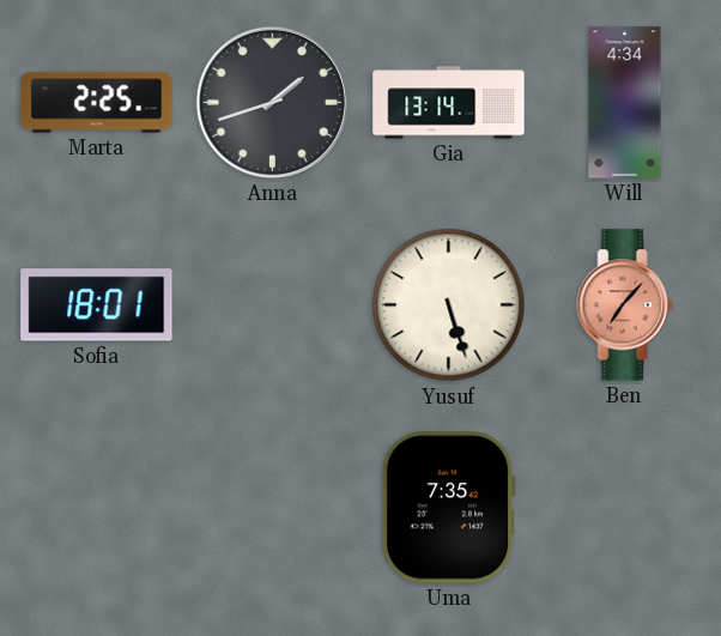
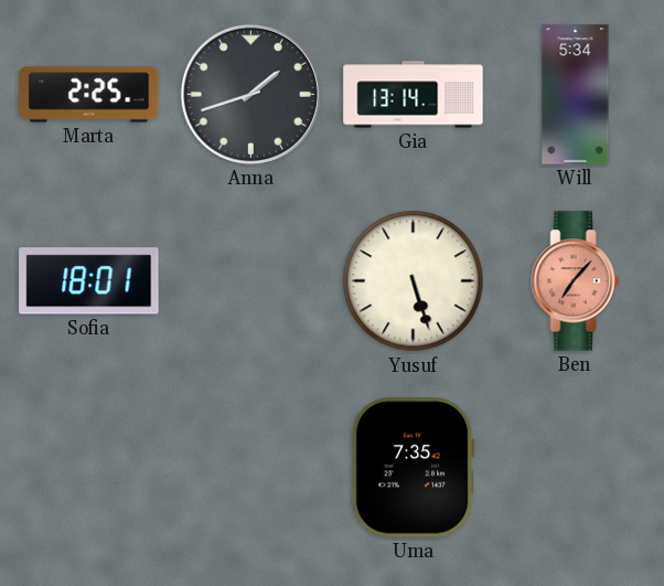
Will: 4:34 -> 5:34
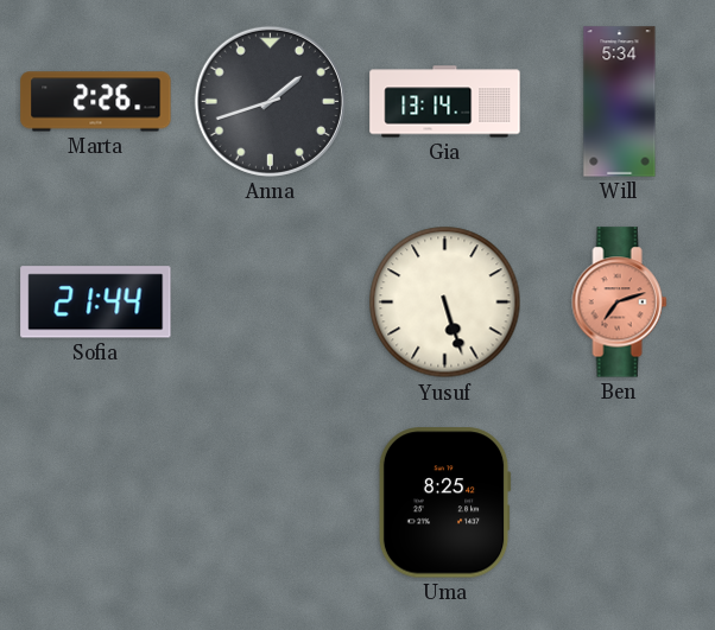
Marta: 2:25 -> 2:26
Sofia: 18:01 -> 21:44
Ben: 7:07 -> 7:12
Uma: 7:35 -> 8:25
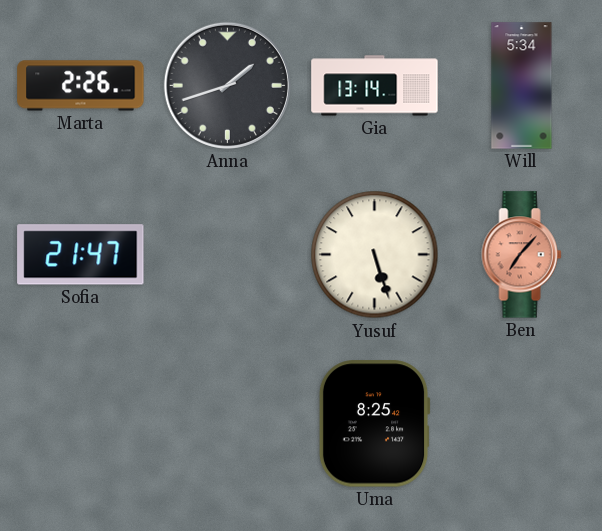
Sofia: 21:44 -> 21:47
Ben: 7:12 -> 7:07
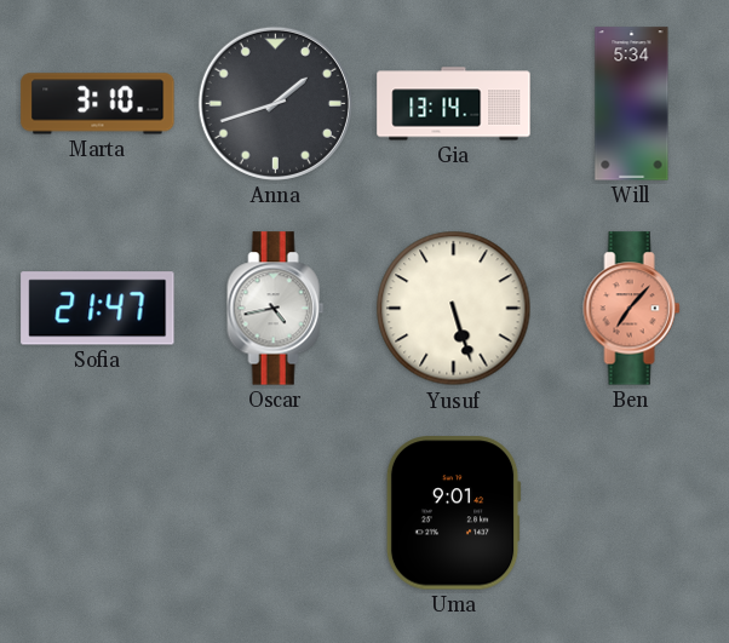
Marta: 2:26 -> 3:10
Oscar: none -> 4:43
Uma: 8:25 -> 9:01
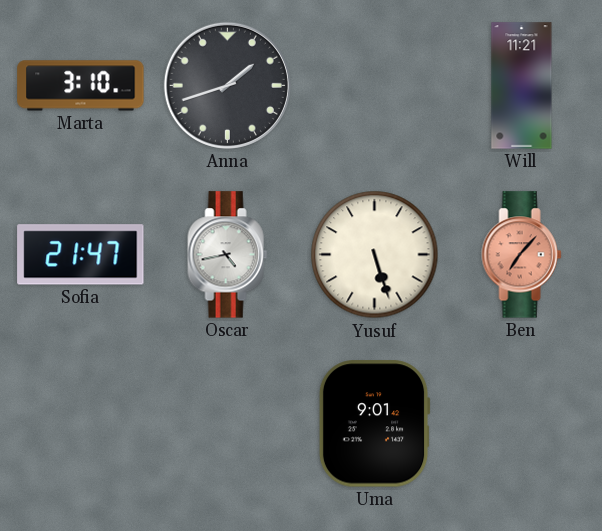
Gia: 13:14 -> none
Will: 5:34 -> 11:21
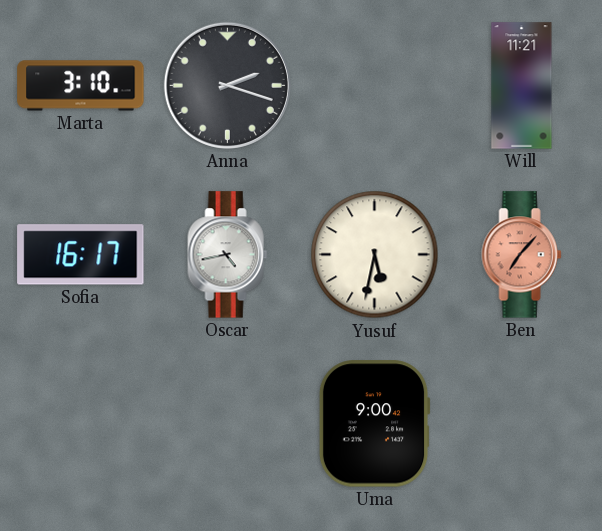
Anna: 1:42 -> 2:18
Sofia: 21:47 -> 16:17
Yusuf: 5:27 -> 5:32
Uma: 9:01 -> 9:00
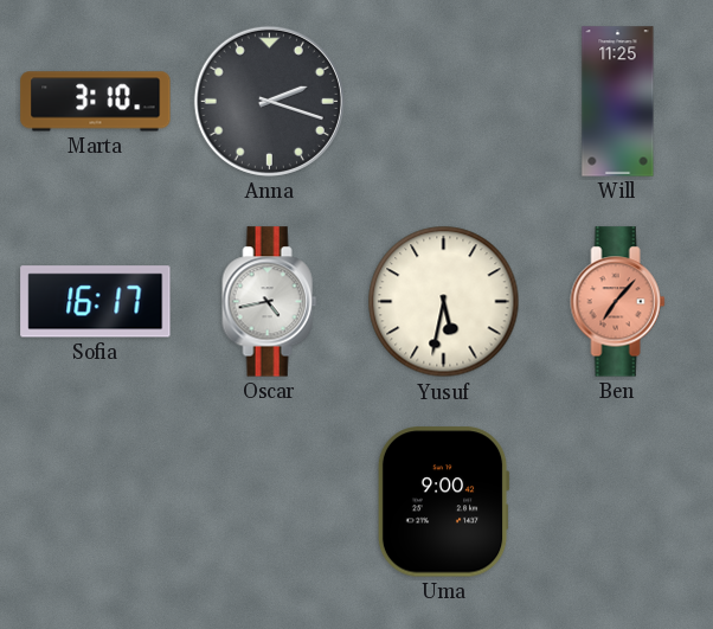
Will: 11:21 -> 11:25
